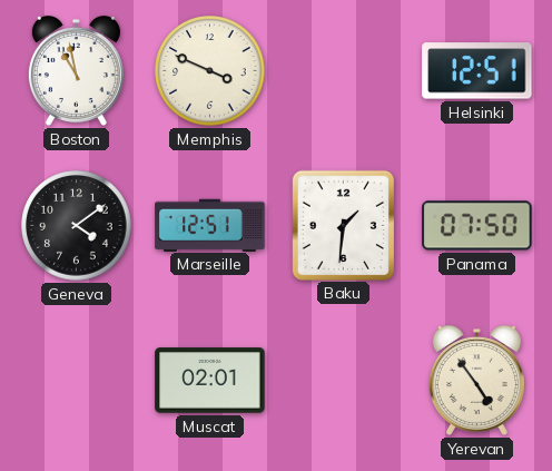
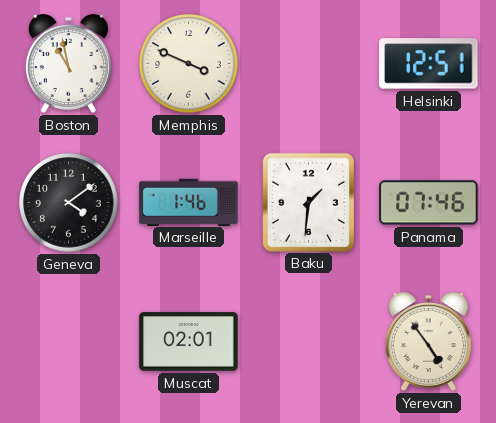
Marseille: 12:51 -> 1:46
Panama: 07:50 -> 07:46
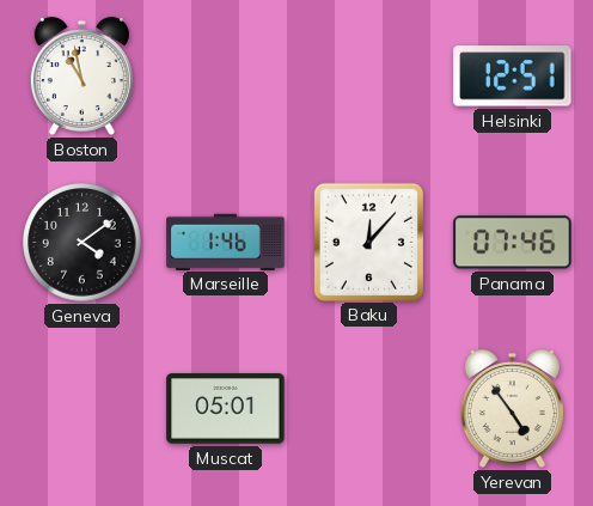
Memphis: 3:49 -> none
Baku: 1:31 -> 12:07
Muscat: 02:01 -> 05:01
